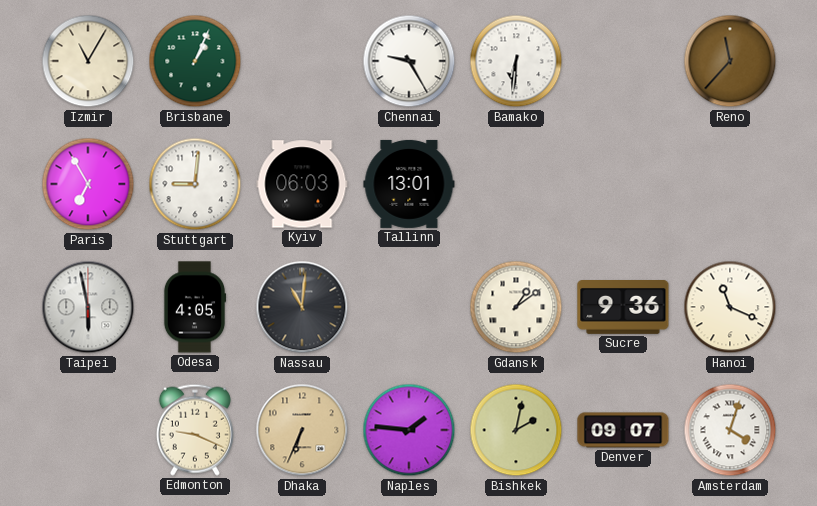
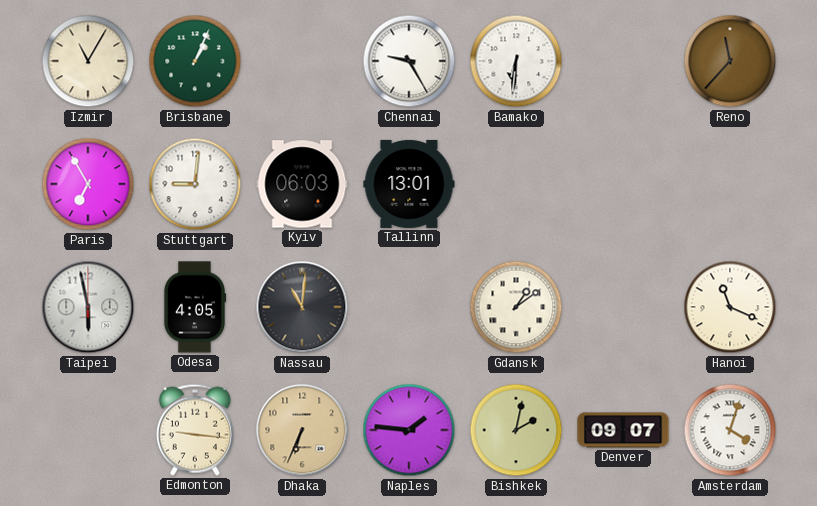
Sucre: 9:36 -> none
Edmonton: 9:19 -> 9:16
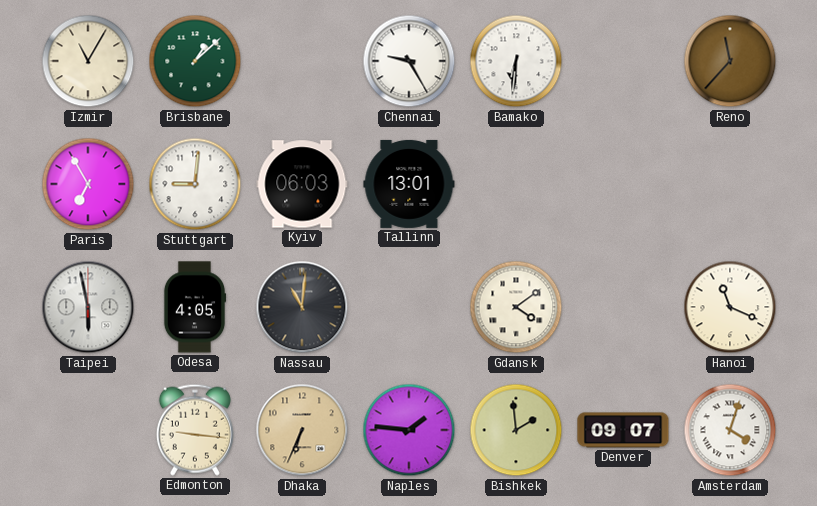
Brisbane: 1:04 -> 1:08
Gdansk: 1:09 -> 4:09
Bishkek: 2:02 -> 1:59
